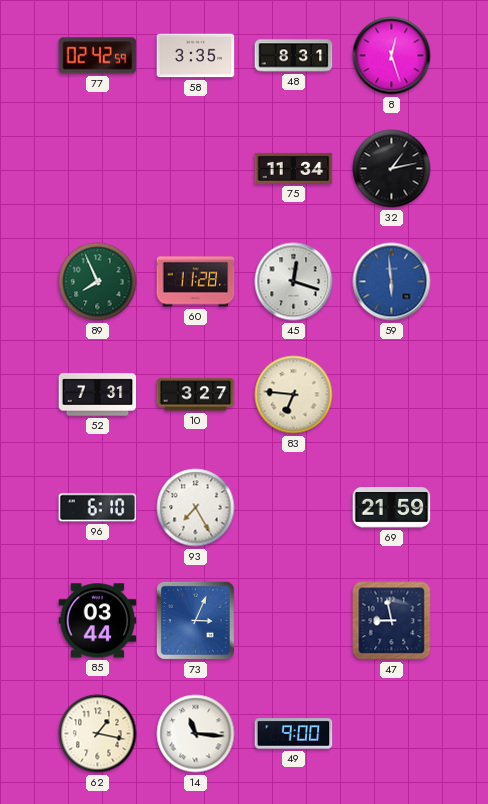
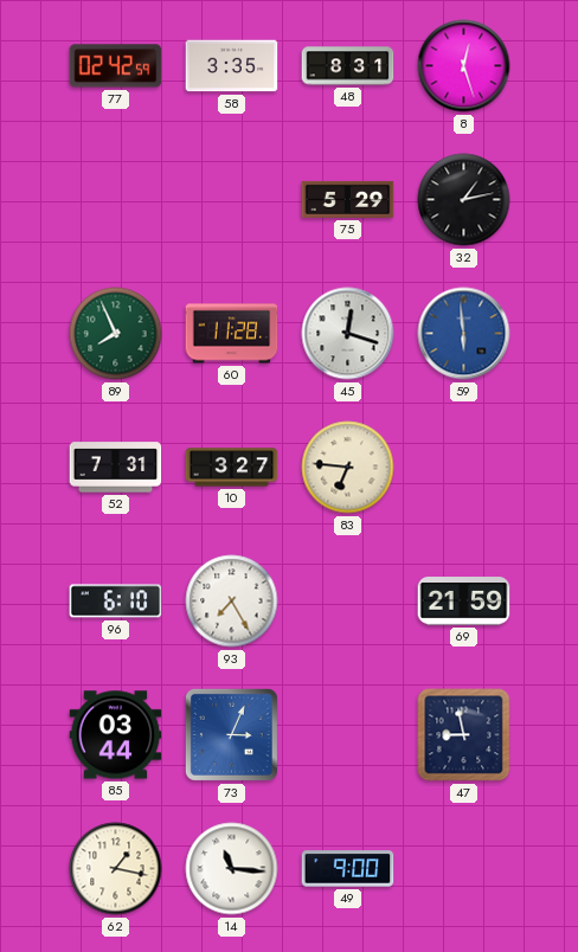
75: 11:34 -> 5:29
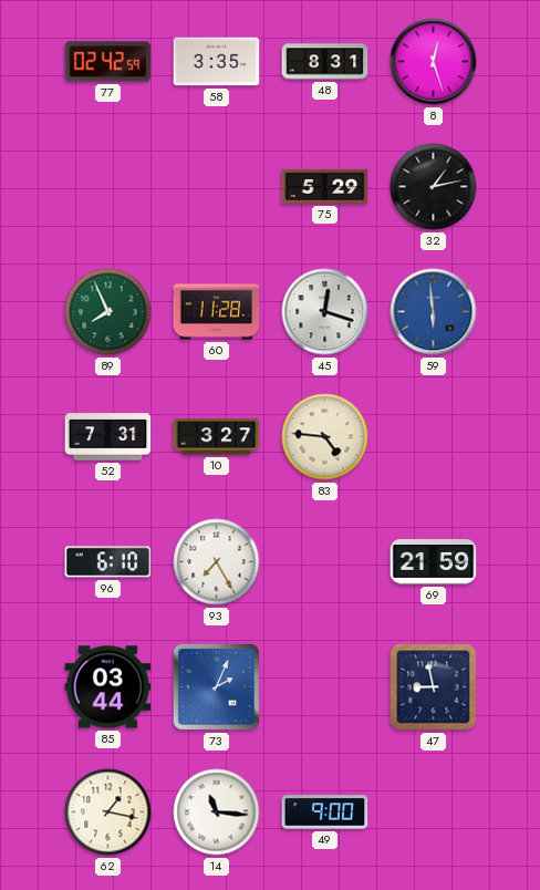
83: 6:46 -> 4:46
73: 3:04 -> 2:04
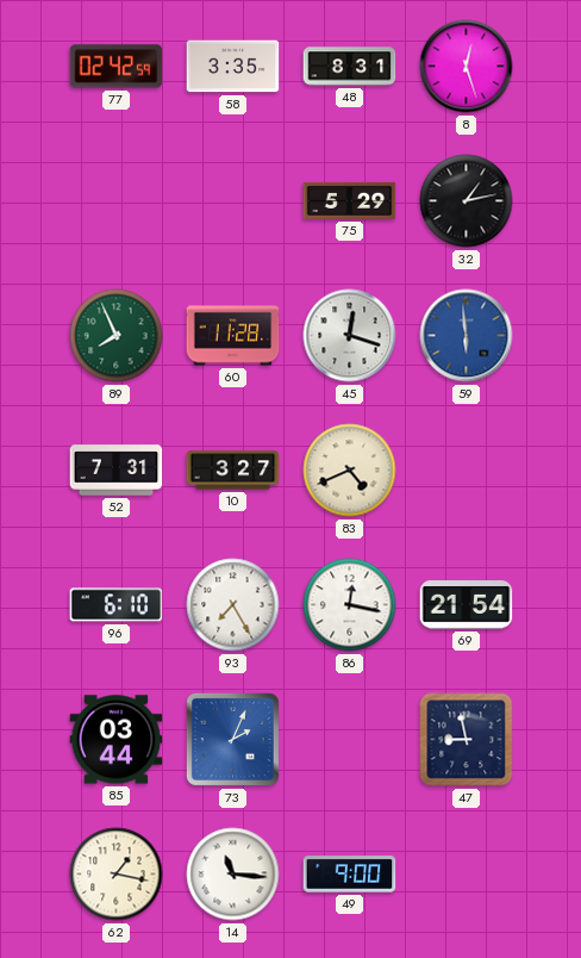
83: 4:46 -> 4:41
86: none -> 12:17
69: 21:59 -> 21:54
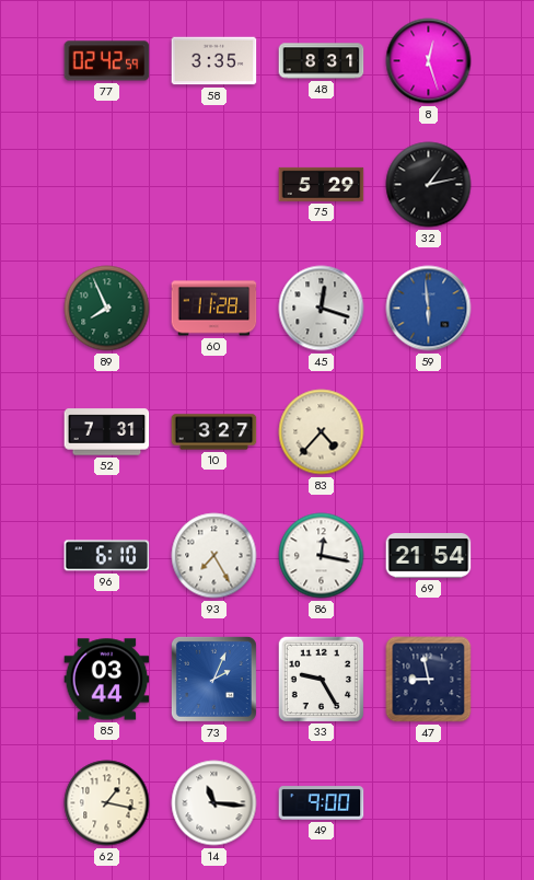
83: 4:41 -> 4:37
33: none -> 9:25
